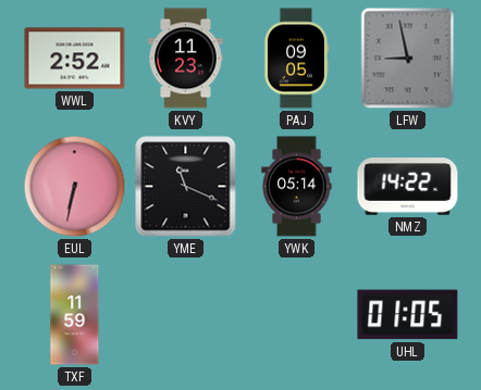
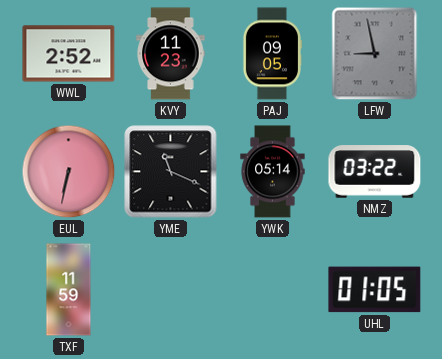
NMZ: 14:22 -> 03:22
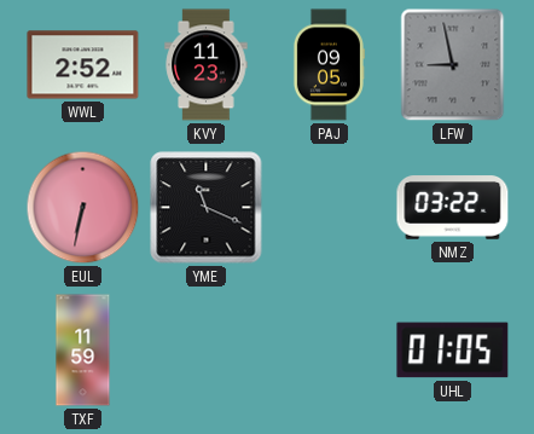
YWK: 05:14 -> none
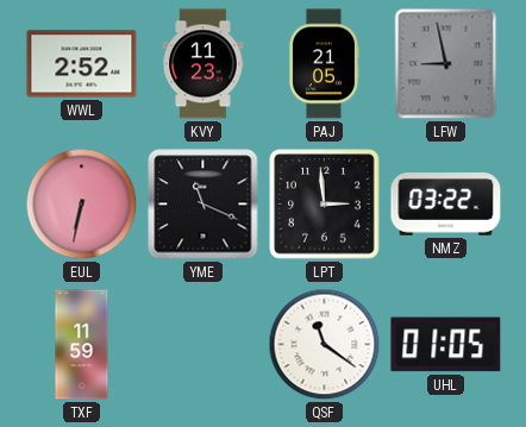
PAJ: 09:05 -> 21:05
LPT: none -> 2:59
QSF: none -> 11:21
